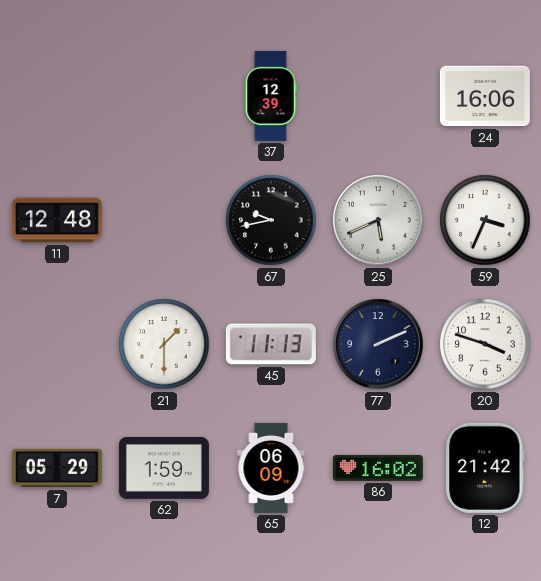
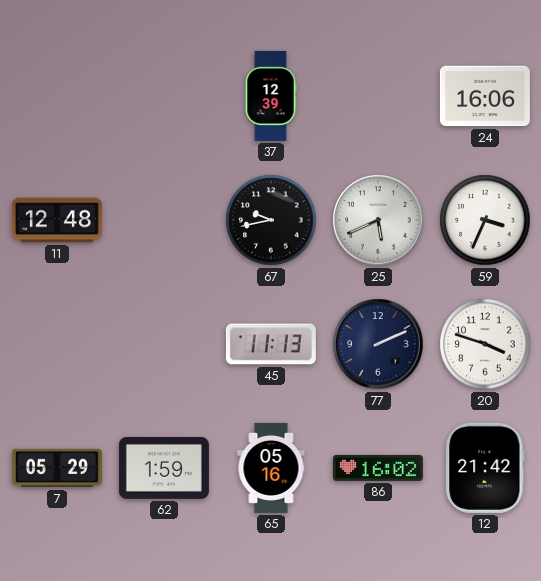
21: 1:30 -> none
65: 06:09 -> 05:16
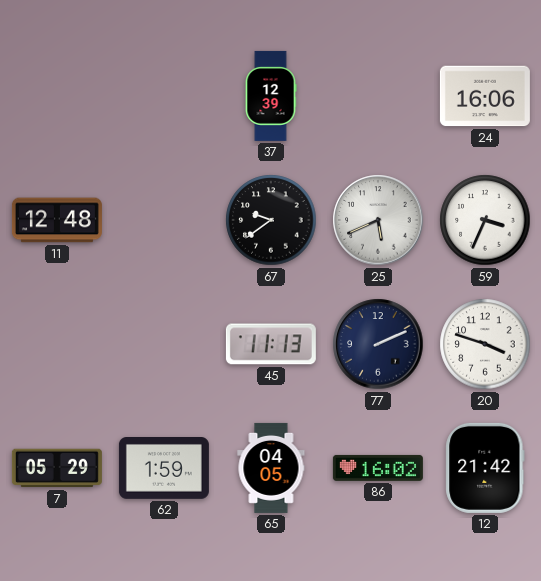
67: 9:43 -> 9:39
65: 05:16 -> 04:05
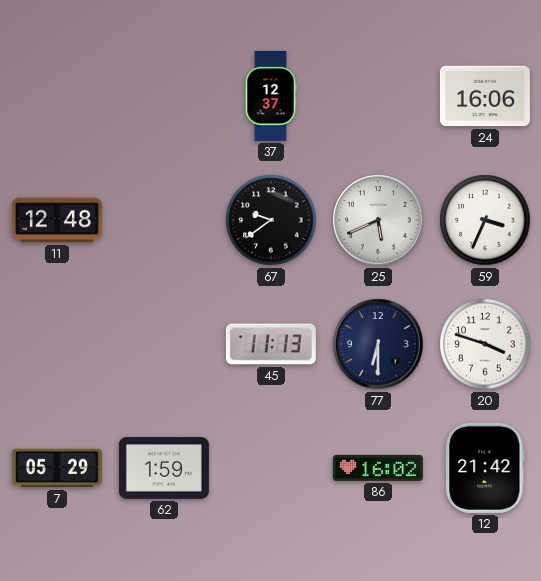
37: 12:39 -> 12:37
77: 2:11 -> 6:30
65: 04:05 -> none
